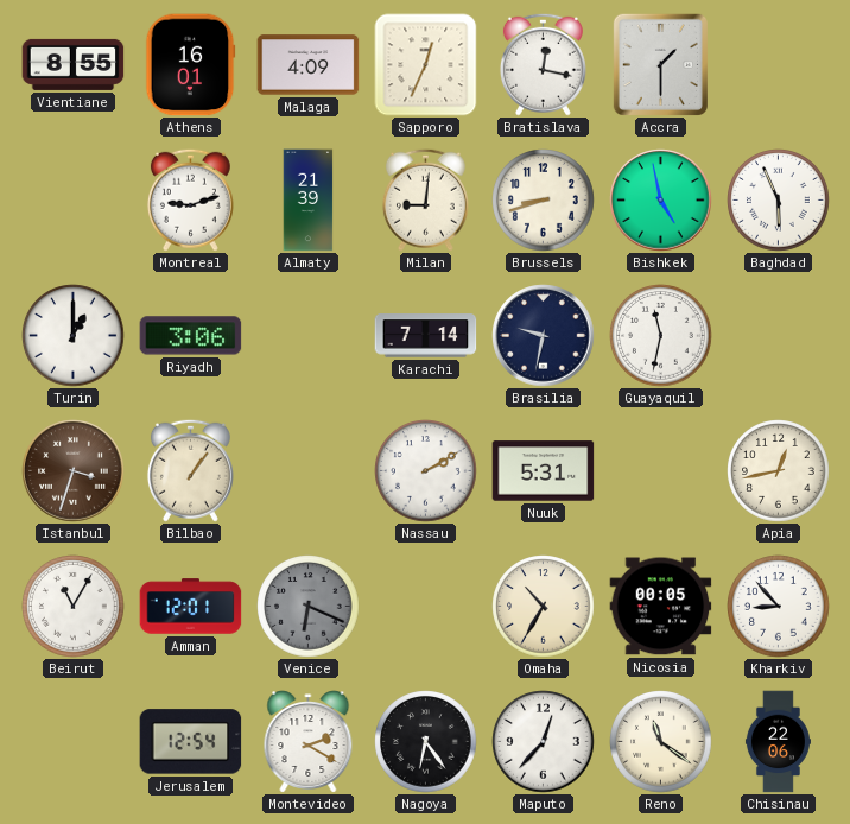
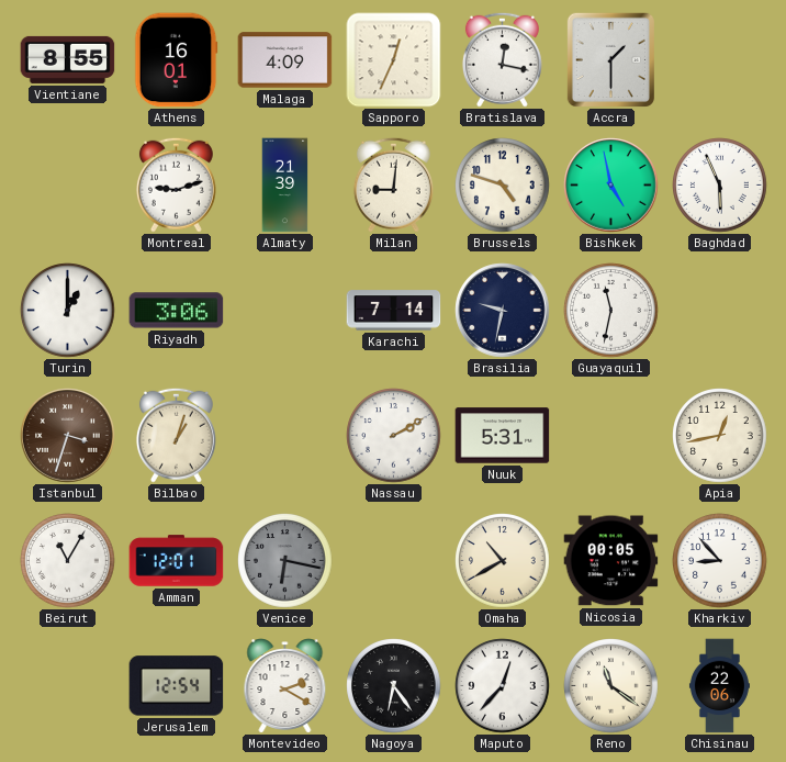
Brussels: 8:42 -> 4:48
Bilbao: 1:06 -> 1:03
Venice: 6:19 -> 6:17
Omaha: 10:35 -> 10:40
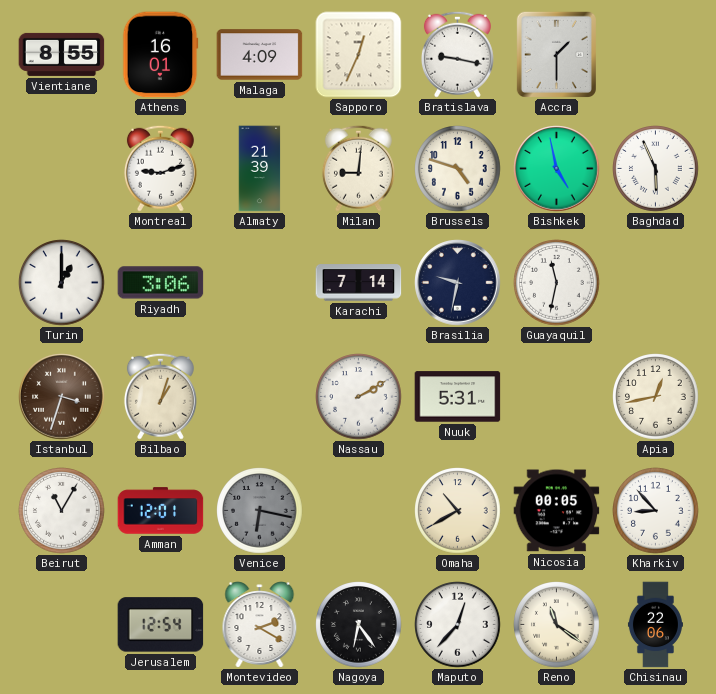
Bratislava: 12:17 -> 9:17
